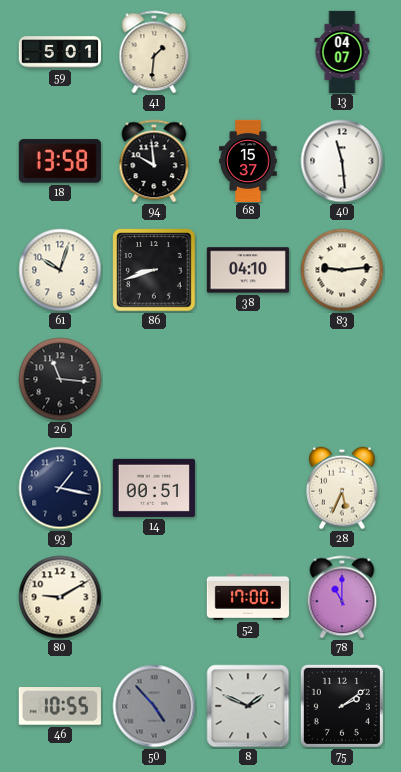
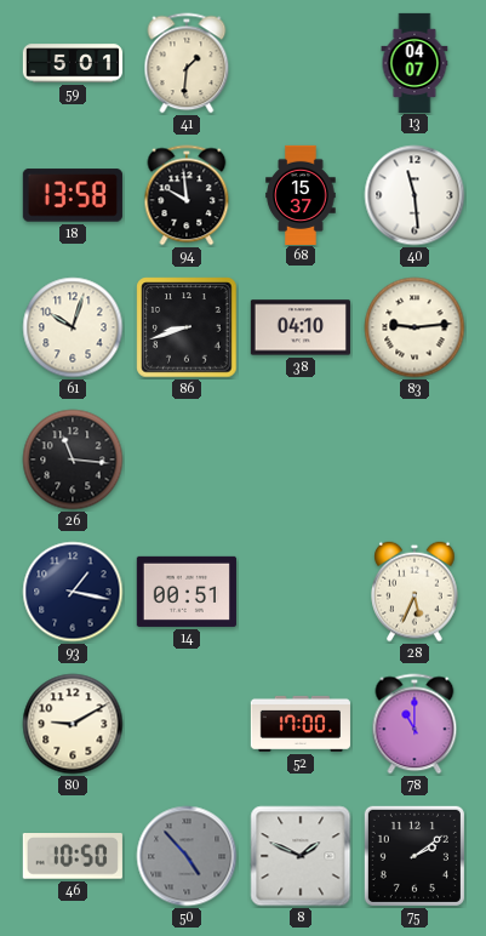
46: 10:55 -> 10:50
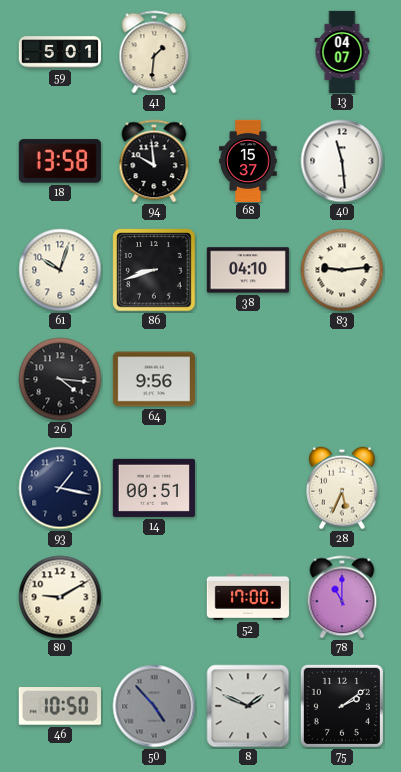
26: 11:16 -> 4:16
64: none -> 9:56
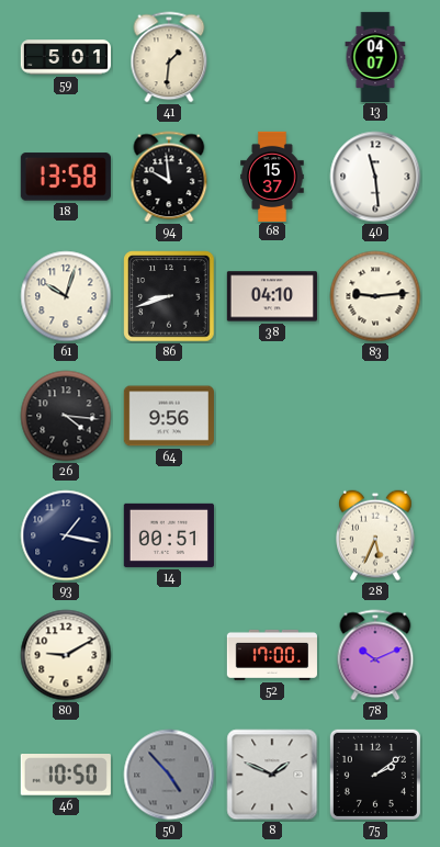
78: 11:00 -> 10:11
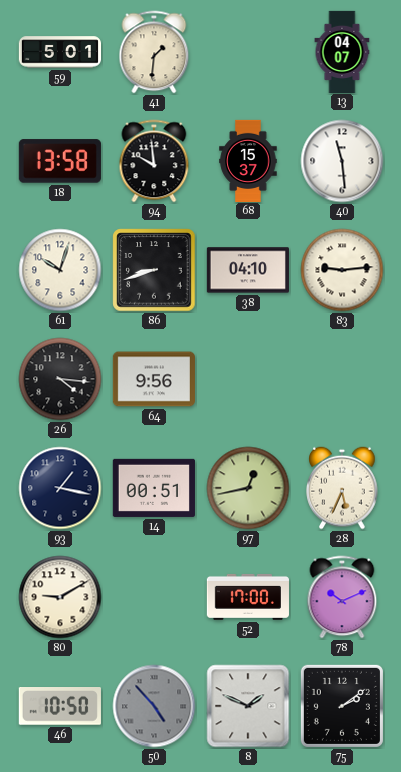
97: none -> 12:43
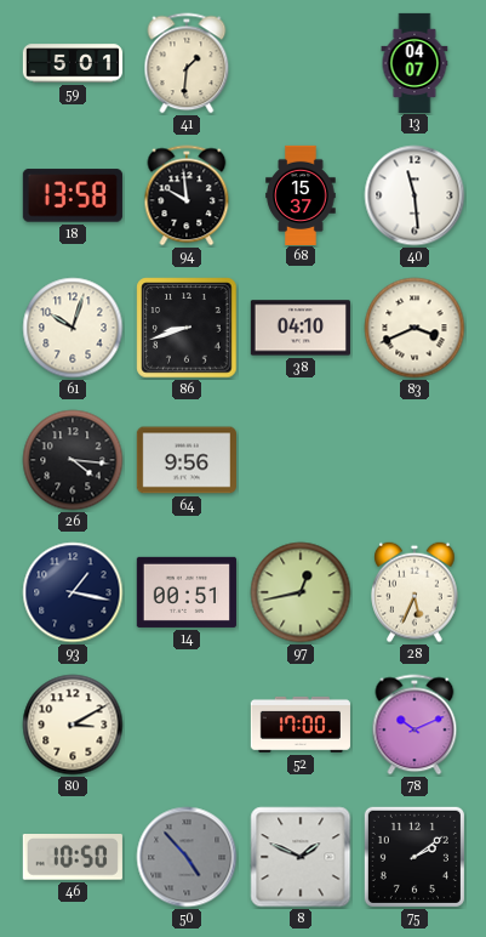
83: 9:14 -> 3:41
80: 9:10 -> 3:10
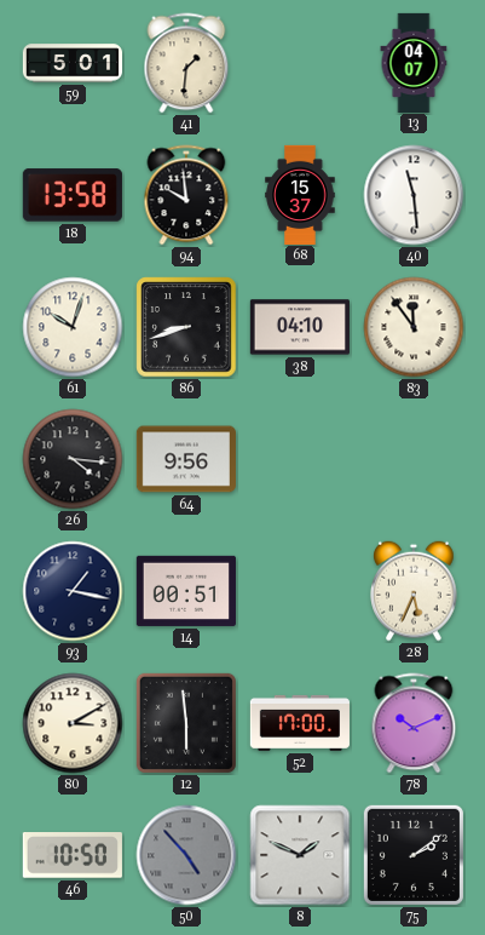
83: 3:41 -> 11:54
97: 12:43 -> none
12: none -> 5:59
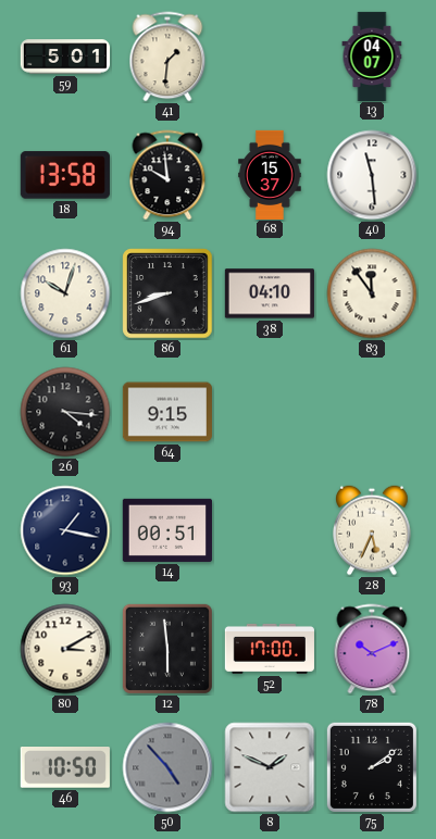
64: 9:56 -> 9:15
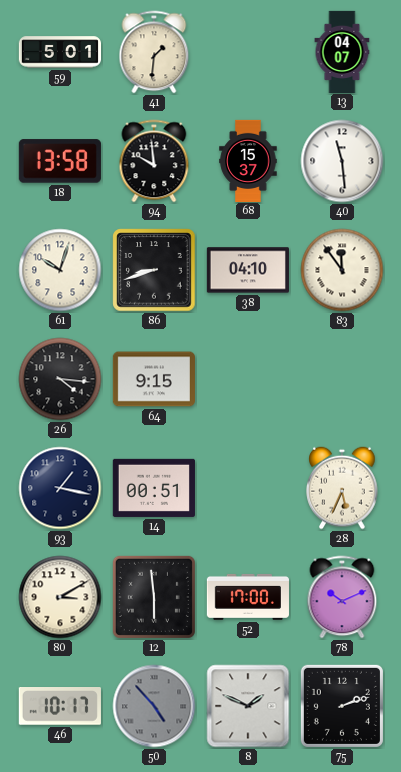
46: 10:50 -> 10:17
75: 2:09 -> 2:12
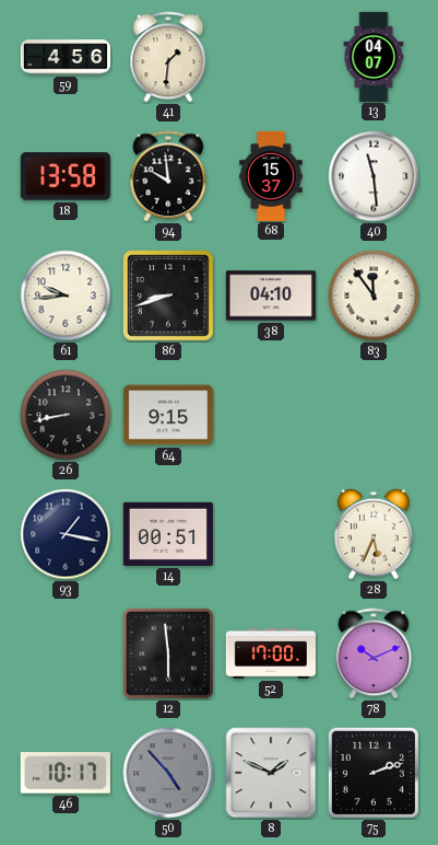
59: 5:01 -> 4:56
61: 10:03 -> 9:44
26: 4:16 -> 8:43
80: 3:10 -> none
